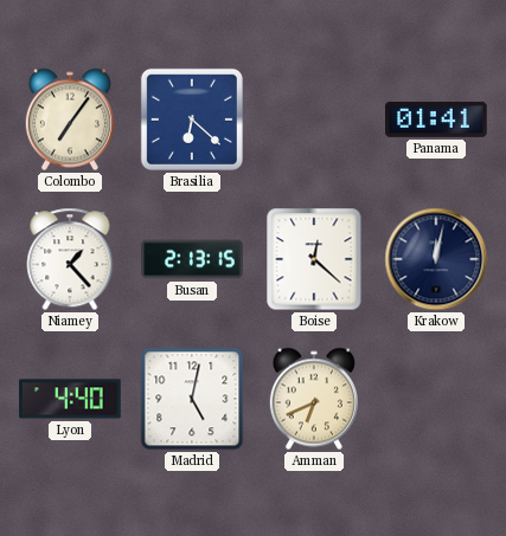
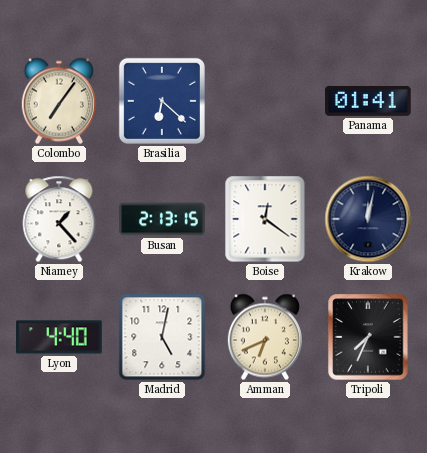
Boise: 12:22 -> 12:21
Tripoli: none -> 7:34
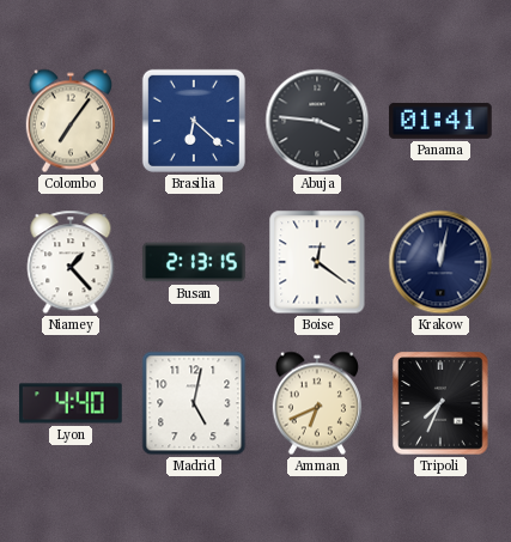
Abuja: none -> 3:46
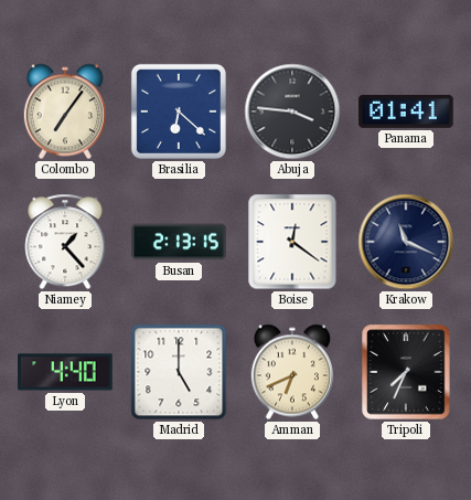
Krakow: 12:02 -> 11:19
Madrid: 5:02 -> 5:00
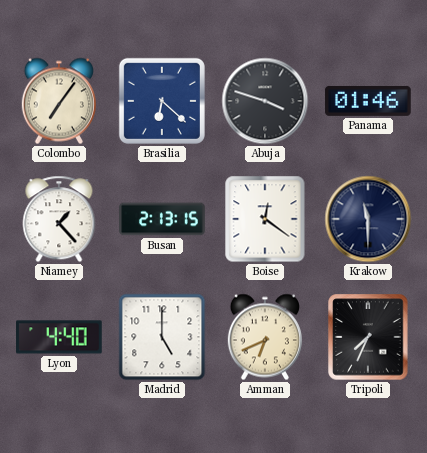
Abuja: 3:46 -> 3:48
Panama: 01:41 -> 01:46
Krakow: 11:19 -> 11:30
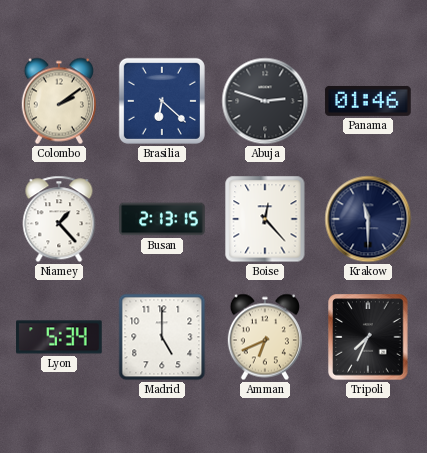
Colombo: 7:06 -> 2:09
Abuja: 3:48 -> 2:48
Boise: 12:21 -> 12:23
Lyon: 4:40 -> 5:34
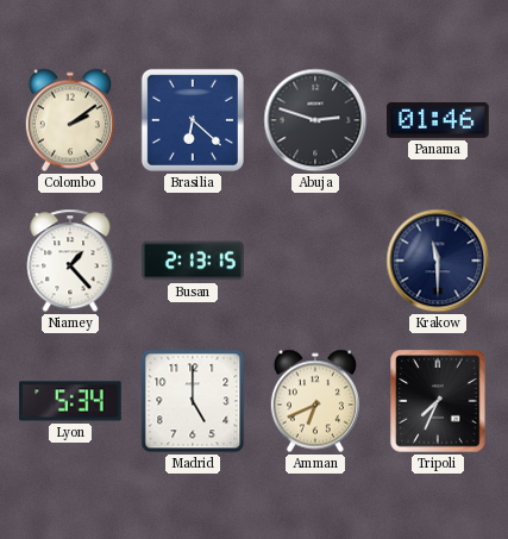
Boise: 12:23 -> none
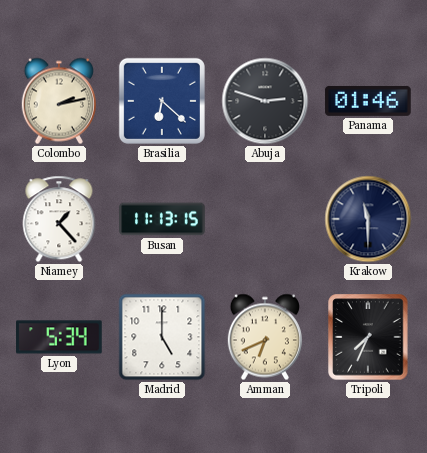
Colombo: 2:09 -> 2:13
Busan: 2:13 -> 11:13
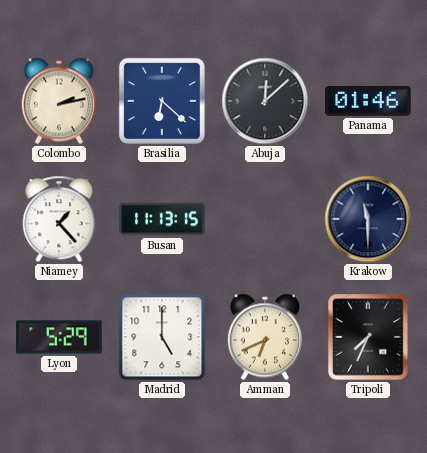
Abuja: 2:48 -> 12:08
Lyon: 5:34 -> 5:29
